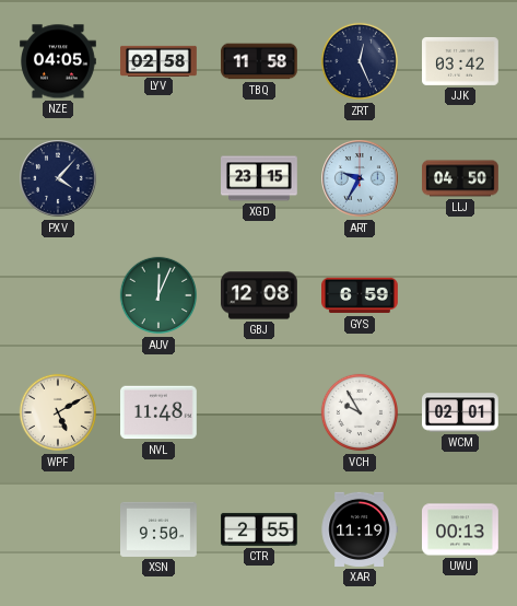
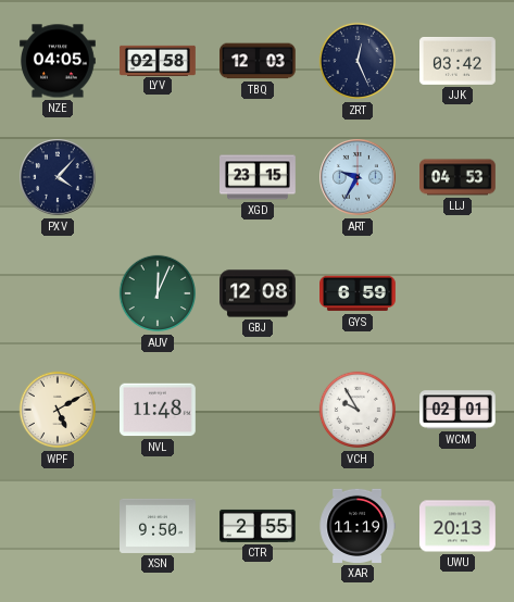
TBQ: 11:58 -> 12:03
LLJ: 04:50 -> 04:53
UWU: 00:13 -> 20:13
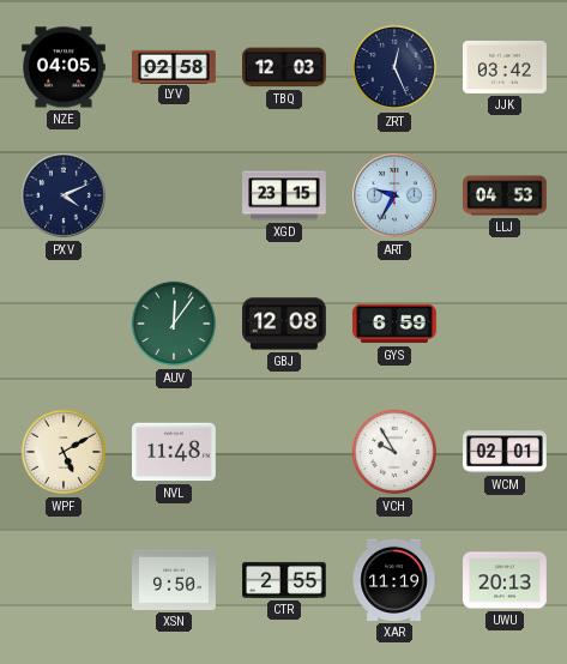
PXV: 4:07 -> 4:11
AUV: 12:04 -> 12:06
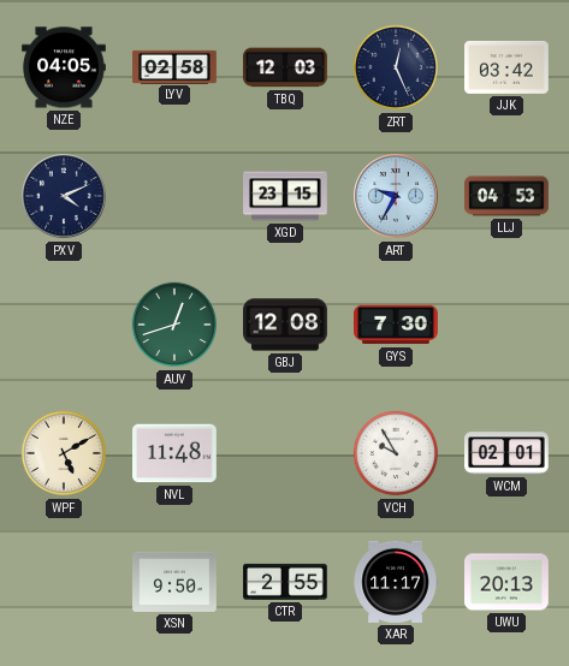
AUV: 12:06 -> 12:42
GYS: 6:59 -> 7:30
XAR: 11:19 -> 11:17
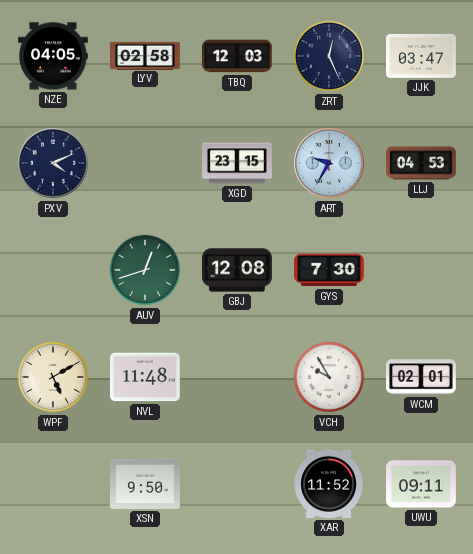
JJK: 03:42 -> 03:47
CTR: 2:55 -> none
XAR: 11:17 -> 11:52
UWU: 20:13 -> 09:11
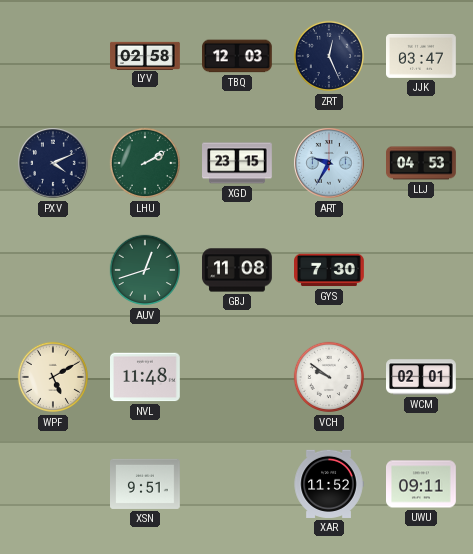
NZE: 04:05 -> none
LHU: none -> 2:10
GBJ: 12:08 -> 11:08
VCH: 9:55 -> 9:51
XSN: 9:50 -> 9:51
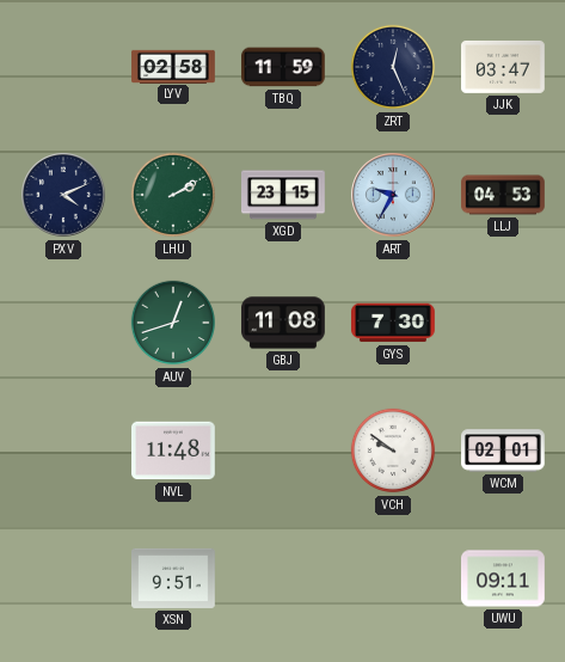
TBQ: 12:03 -> 11:59
WPF: 5:10 -> none
XAR: 11:52 -> none
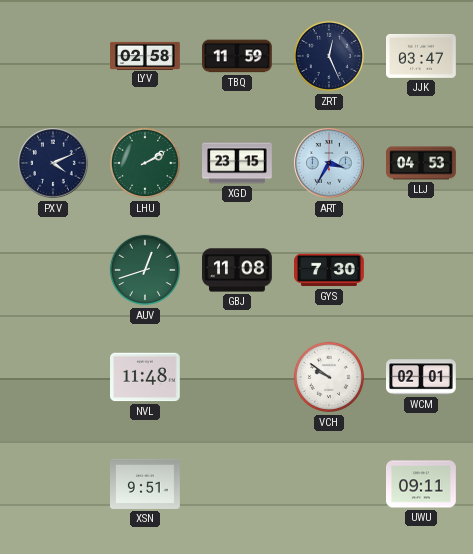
ART: 9:35 -> 3:35
